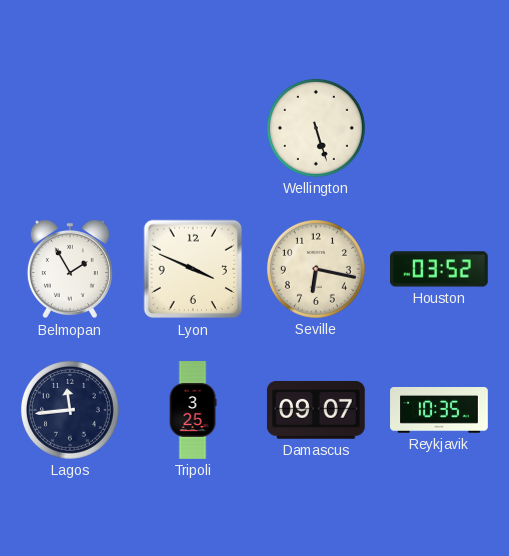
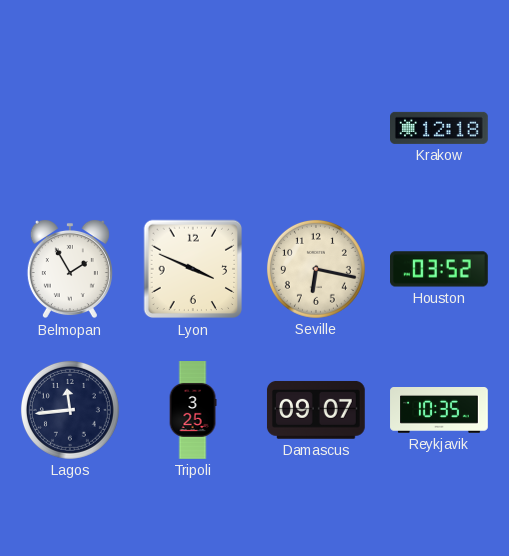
Wellington: 5:27 -> none
Krakow: none -> 12:18
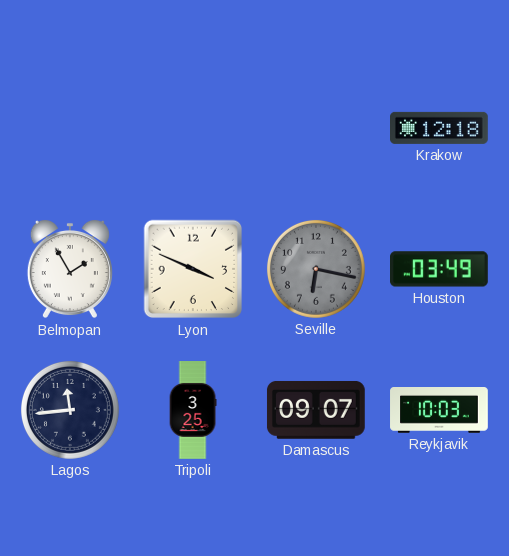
Seville dial: cream -> grey
Houston: 03:52 -> 03:49
Reykjavik: 10:35 -> 10:03
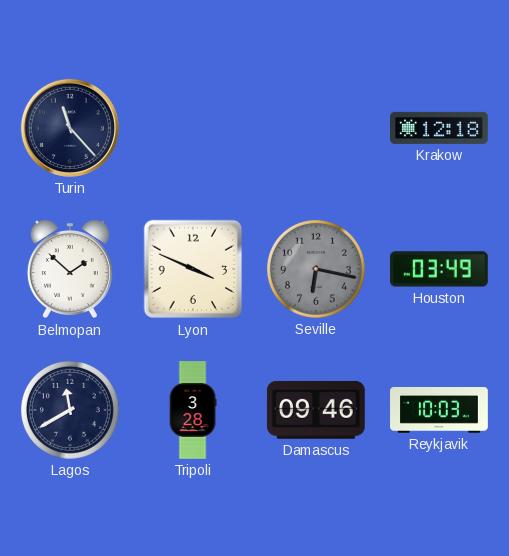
Turin: none -> 11:23
Belmopan: 1:55 -> 1:52
Lagos: 11:44 -> 11:40
Tripoli: 3:25 -> 3:28
Damascus: 09:07 -> 09:46
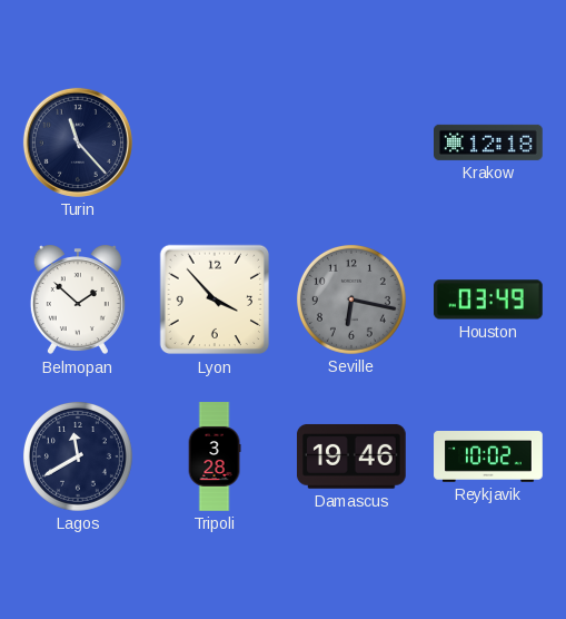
Lyon: 3:49 -> 3:53
Damascus: 09:46 -> 19:46
Reykjavik: 10:03 -> 10:02
